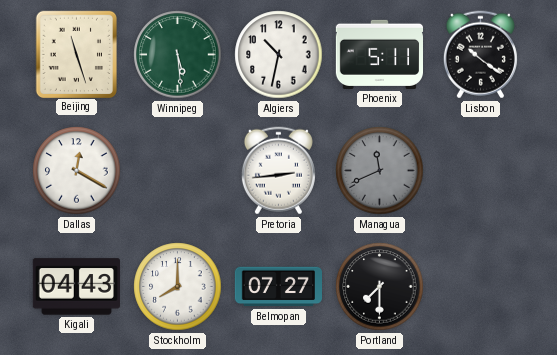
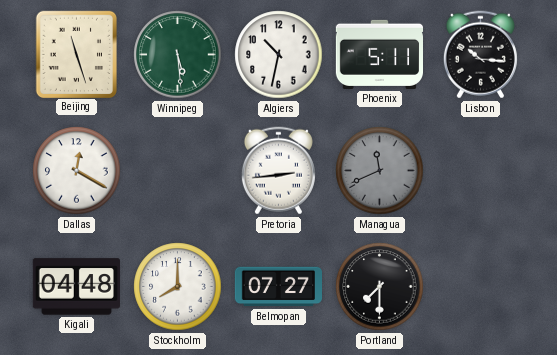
Lisbon: 10:21 -> 10:16
Kigali: 04:43 -> 04:48
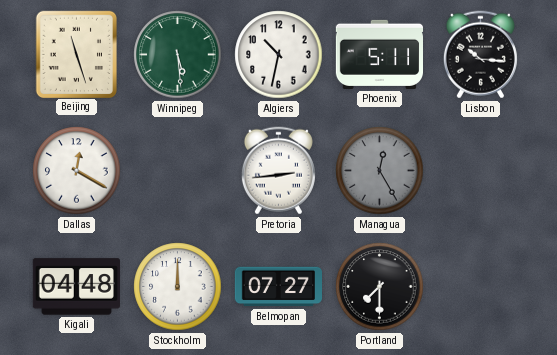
Managua: 11:41 -> 12:25
Stockholm: 8:00 -> 12:00
